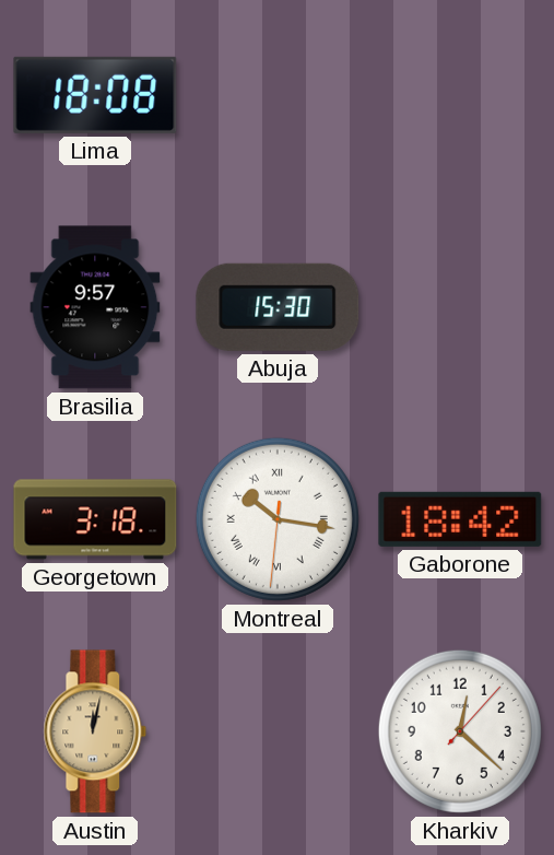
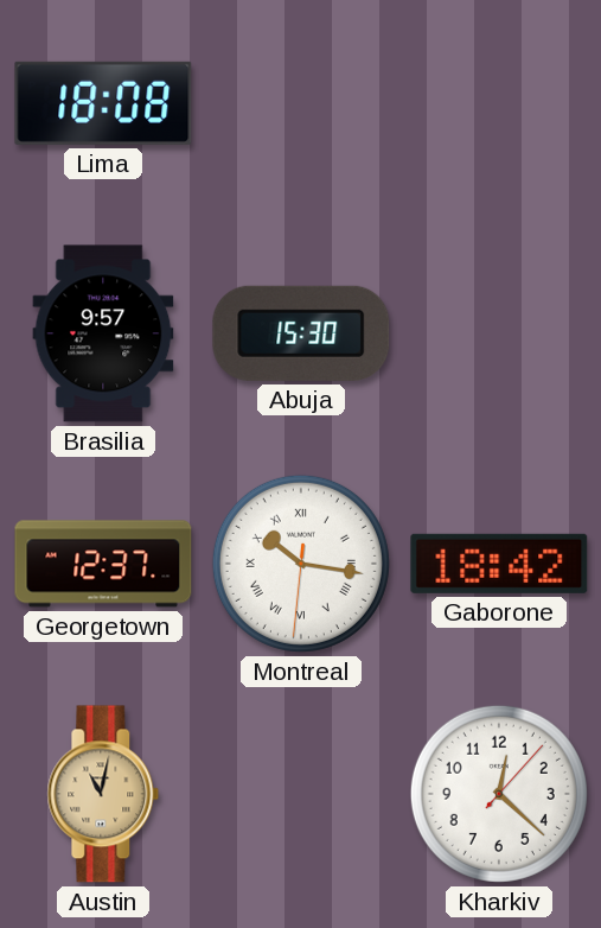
Georgetown: 3:18 -> 12:37
Austin: 12:02 -> 11:02
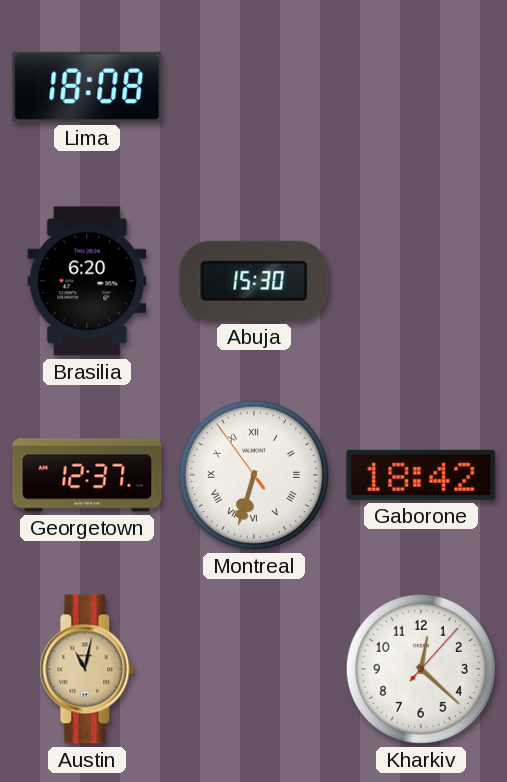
Brasilia: 9:57 -> 6:20
Montreal: 10:16 -> 6:32
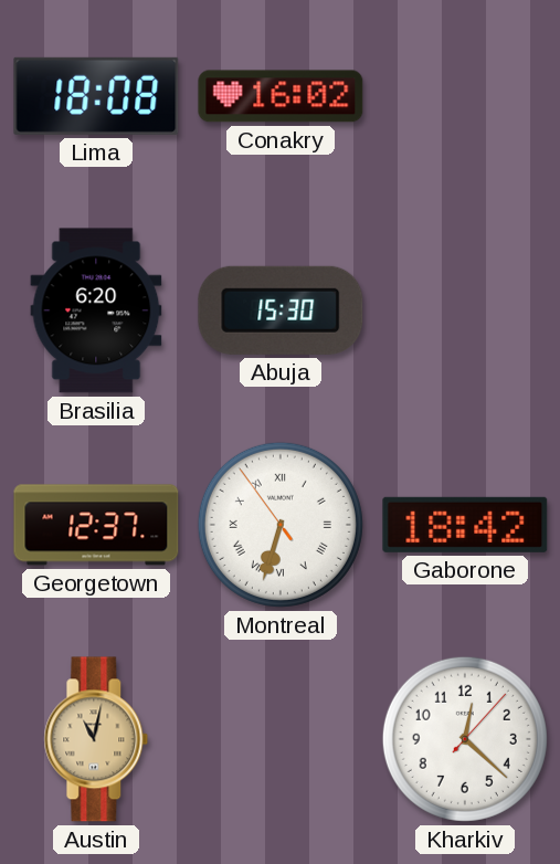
Conakry: none -> 16:02
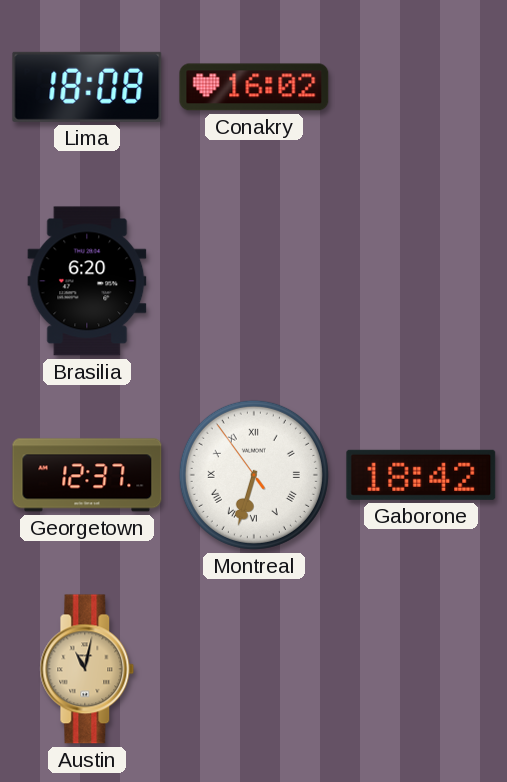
Abuja: 15:30 -> none
Kharkiv: 12:22 -> none
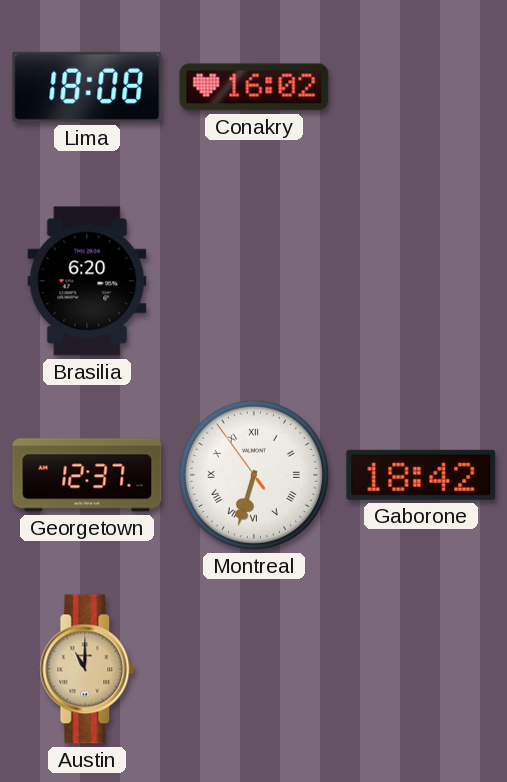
Austin: 11:02 -> 11:00
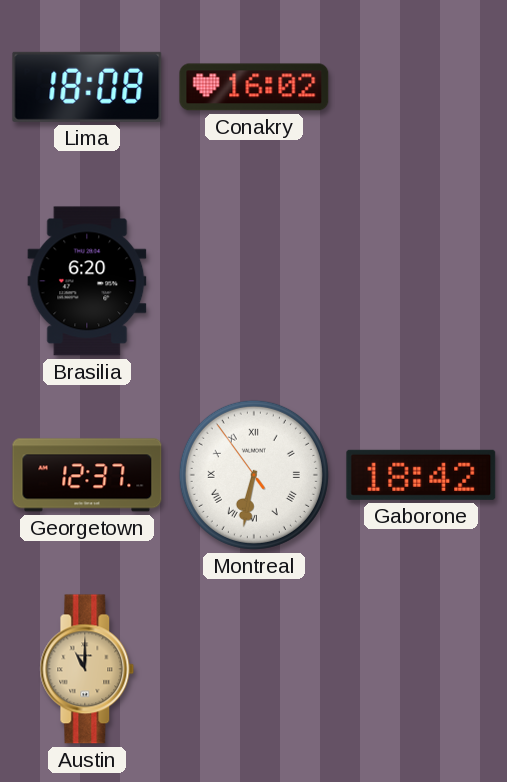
Montreal: 6:32 -> 6:31
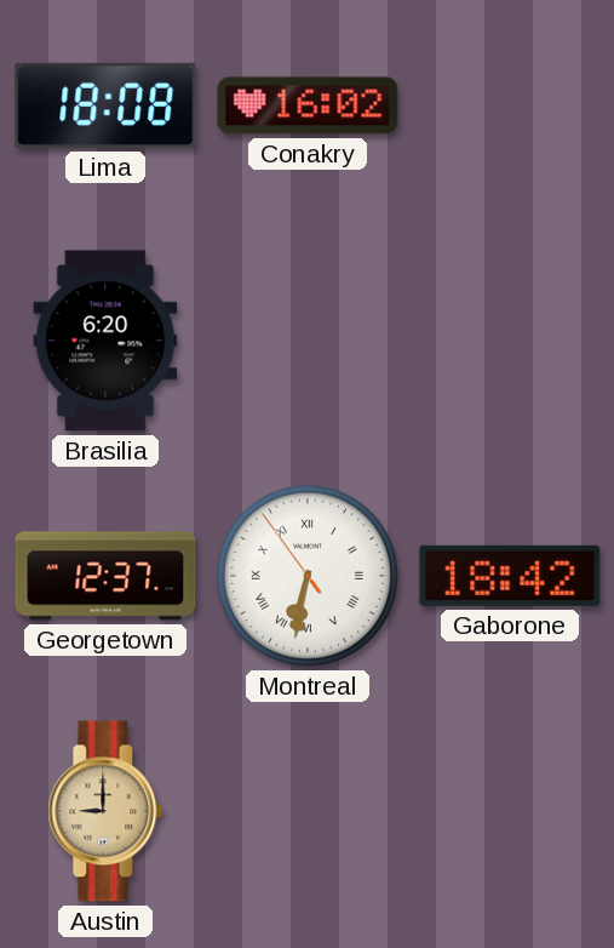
Austin: 11:00 -> 9:00
